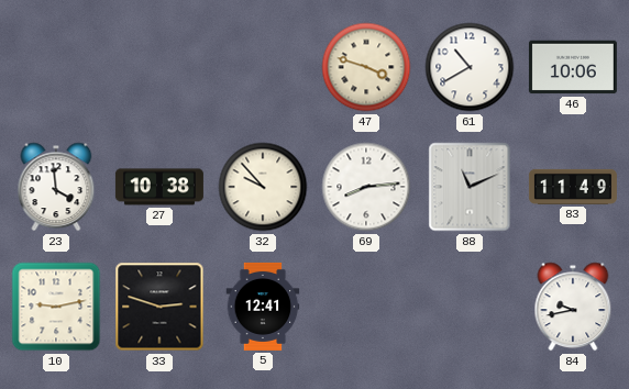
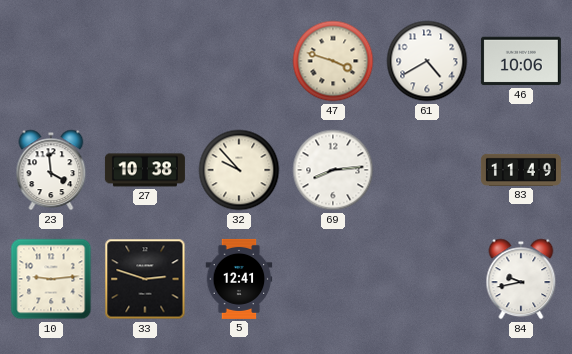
61: 10:40 -> 4:40
88: 11:11 -> none
10: 9:13 -> 9:14
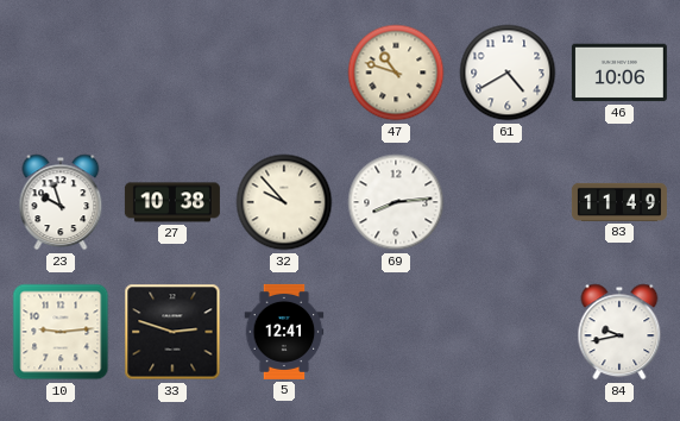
47: 3:48 -> 10:48
23: 3:59 -> 9:57
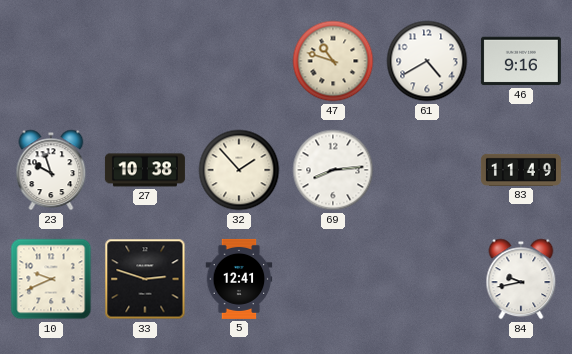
46: 10:06 -> 9:16
32: 9:53 -> 1:53
10: 9:14 -> 9:41
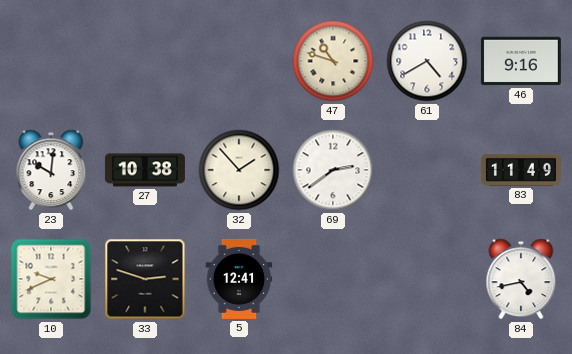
23: 9:57 -> 10:01
69: 8:14 -> 2:39
84: 9:43 -> 4:43
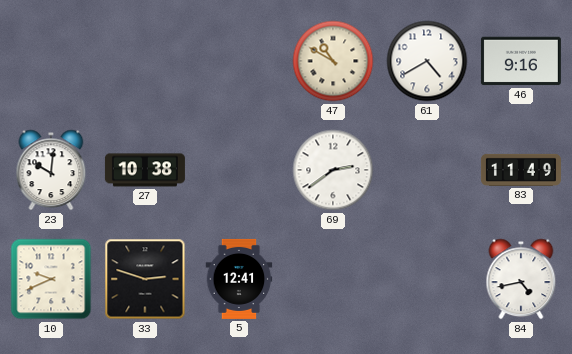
47: 10:48 -> 10:50
32: 1:53 -> none
